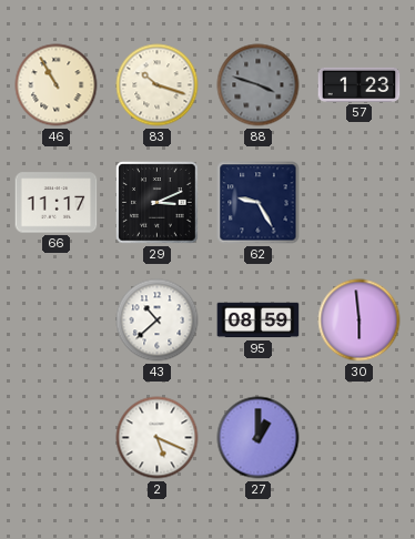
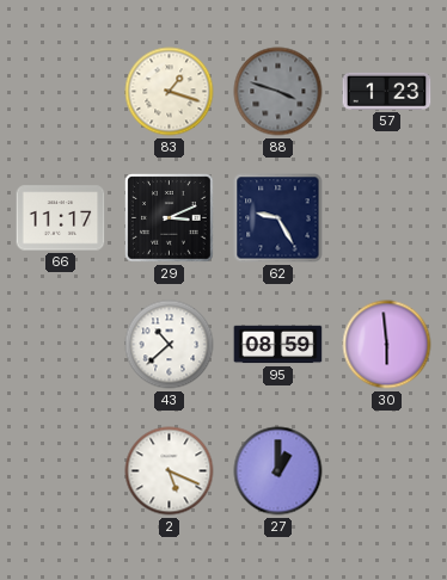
46: 10:55 -> none
83: 10:18 -> 1:18
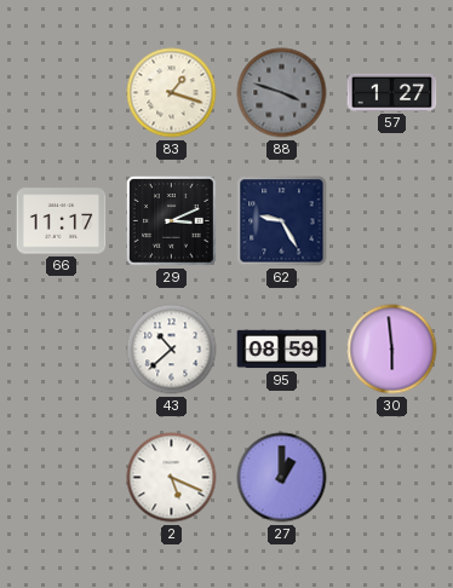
57: 1:23 -> 1:27
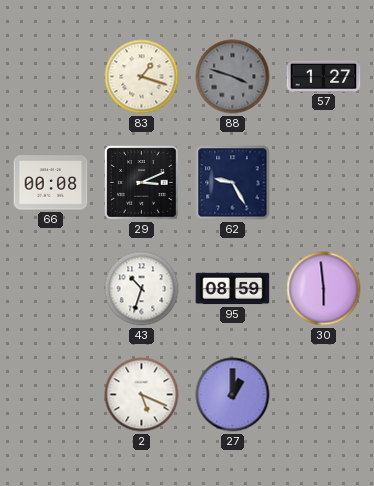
66: 11:17 -> 00:08
43: 10:38 -> 10:33
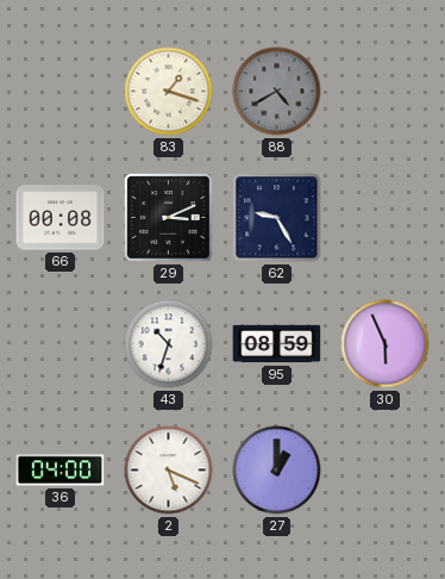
88: 3:48 -> 4:40
57: 1:27 -> none
30: 5:59 -> 5:56
36: none -> 04:00
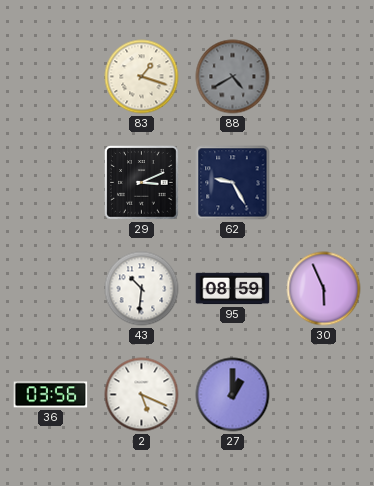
66: 00:08 -> none
43: 10:33 -> 10:31
36: 04:00 -> 03:56
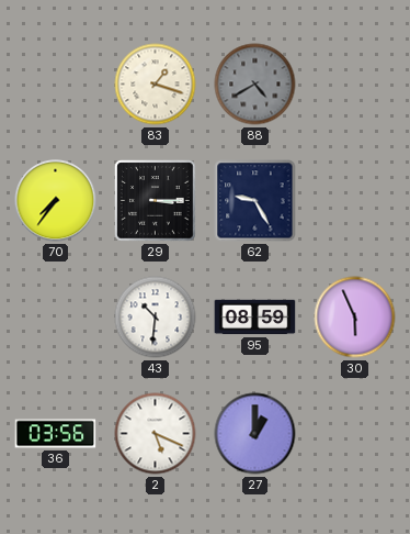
70: none -> 7:36
29: 3:11 -> 3:15
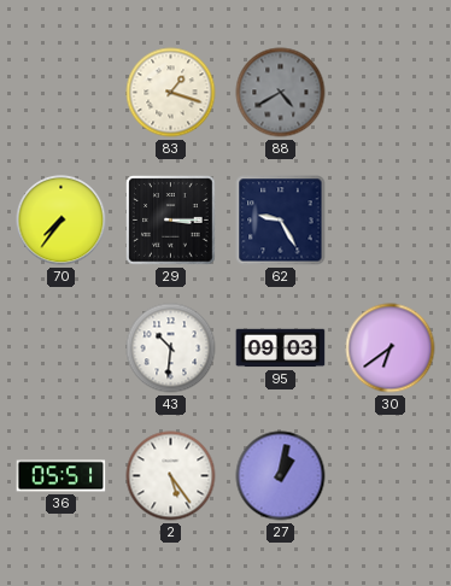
95: 08:59 -> 09:03
30: 5:56 -> 6:39
36: 03:56 -> 05:51
2: 5:19 -> 5:24
27: 1:00 -> 1:02
